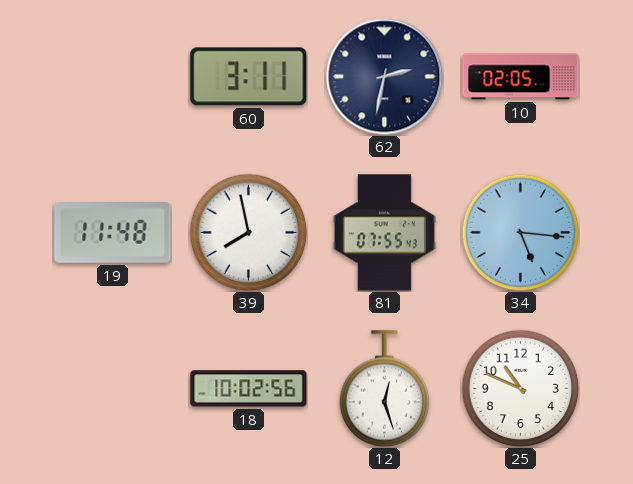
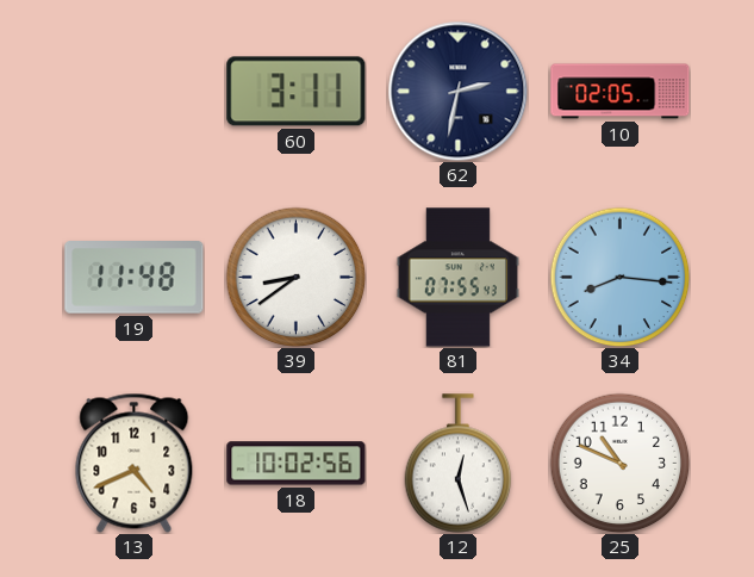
39: 7:58 -> 8:39
34: 5:16 -> 8:16
13: none -> 4:41
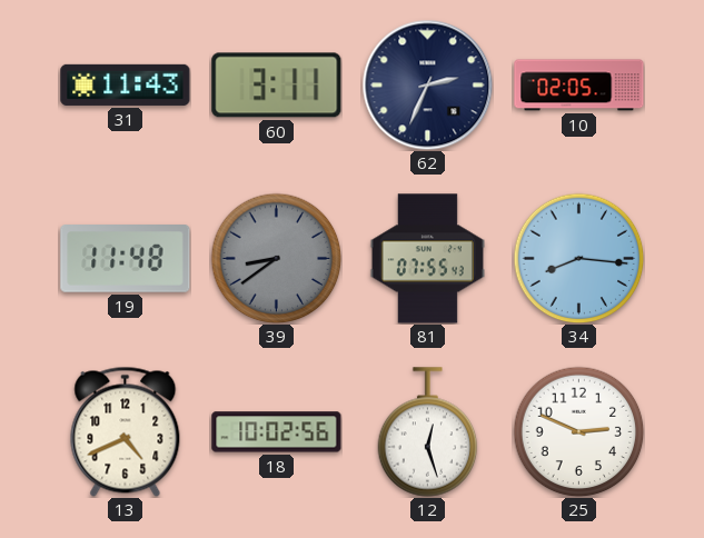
31: none -> 11:43
62: 2:32 -> 2:34
39 dial: white -> grey
25: 10:49 -> 2:49
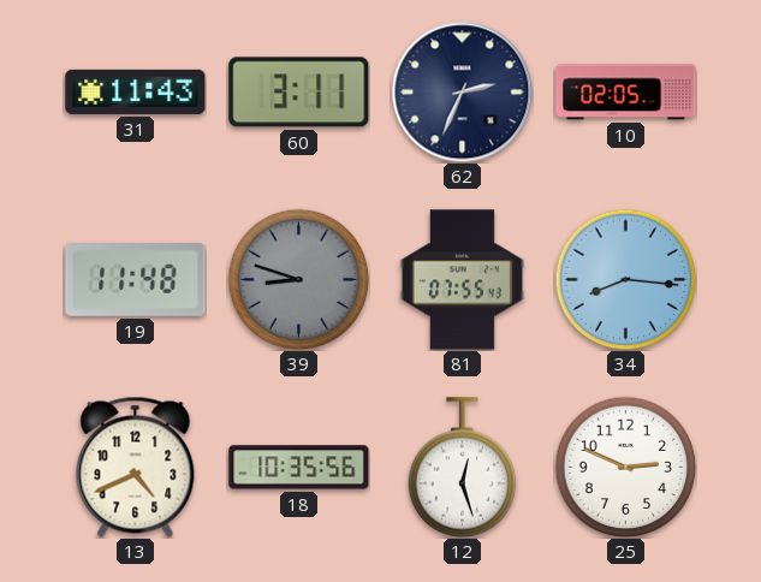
39: 8:39 -> 8:48
18: 10:02 -> 10:35
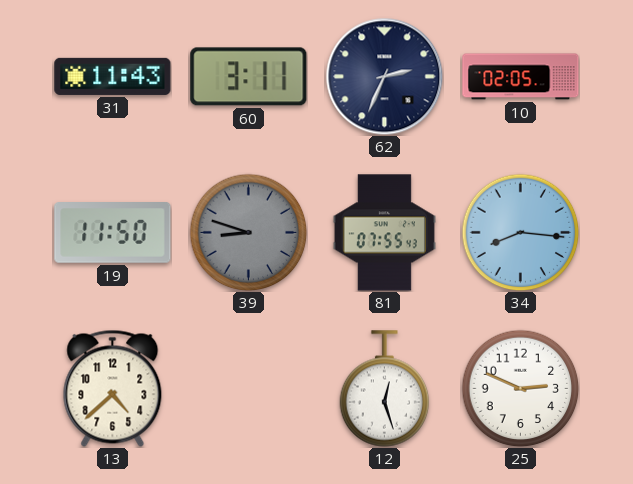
19: 11:48 -> 11:50
13: 4:41 -> 4:38
18: 10:35 -> none
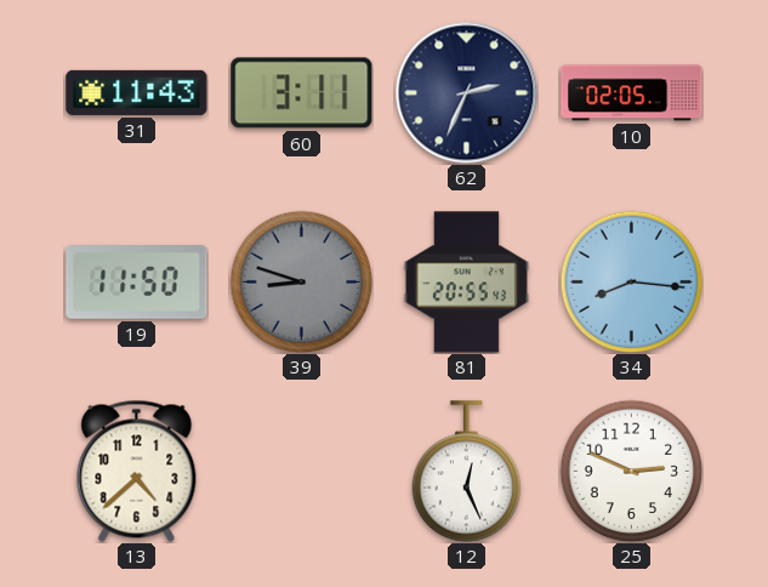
81: 07:55 -> 20:55
12: 12:27 -> 12:26
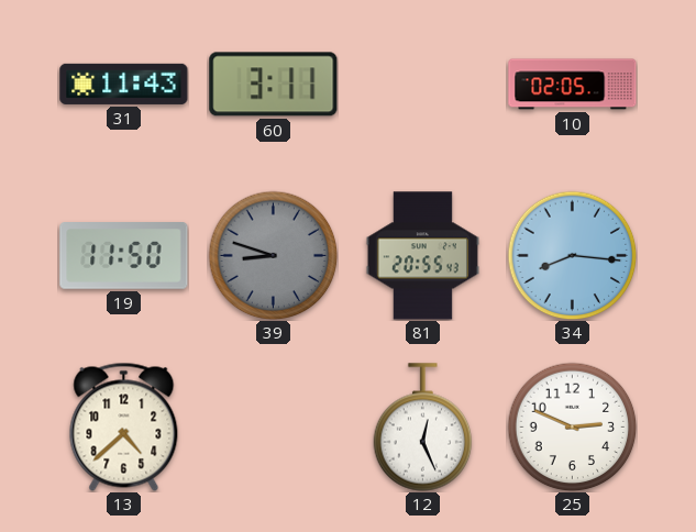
62: 2:34 -> none
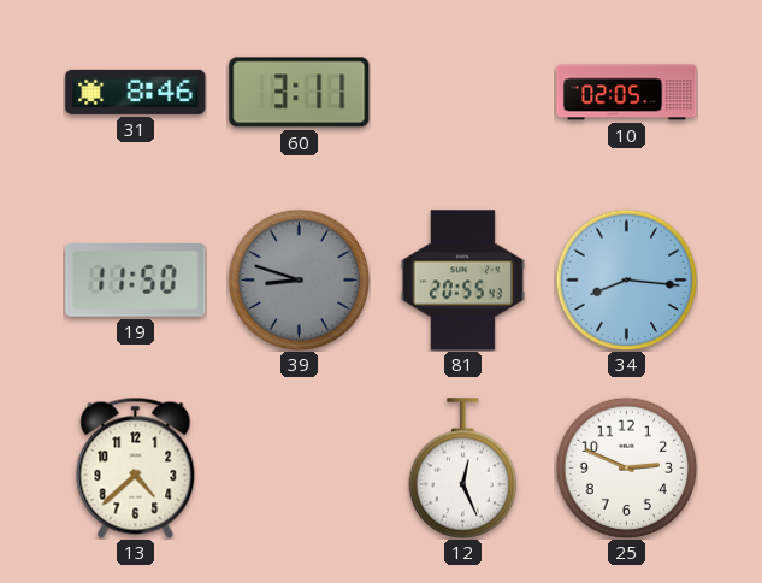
31: 11:43 -> 8:46
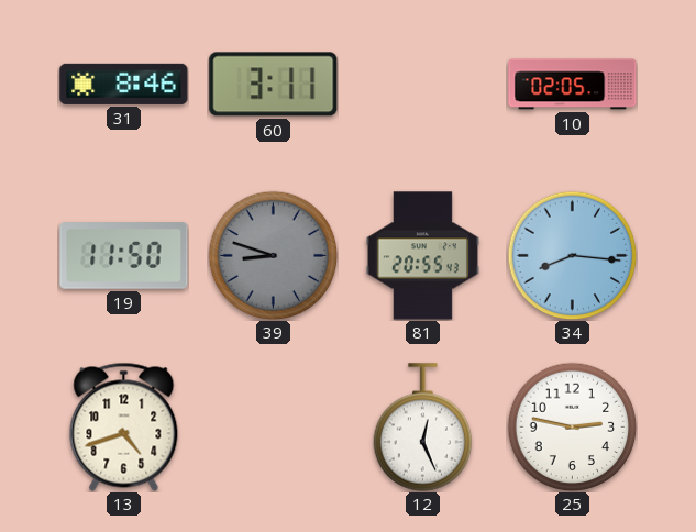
13: 4:38 -> 4:42
25: 2:49 -> 2:47
